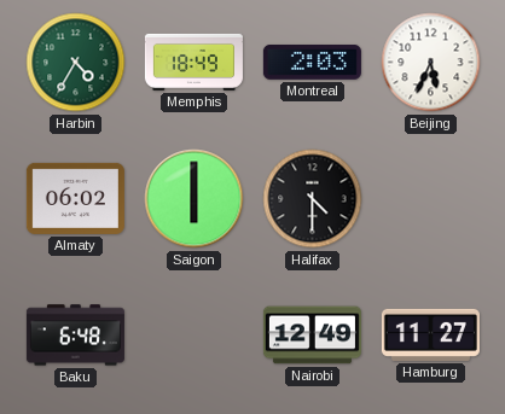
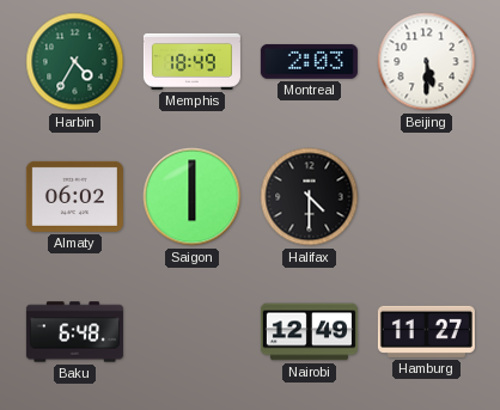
Beijing: 5:34 -> 5:30
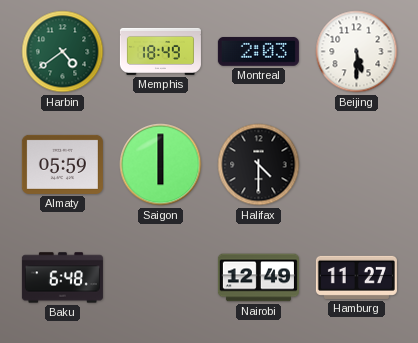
Harbin: 4:35 -> 4:39
Almaty: 06:02 -> 05:59
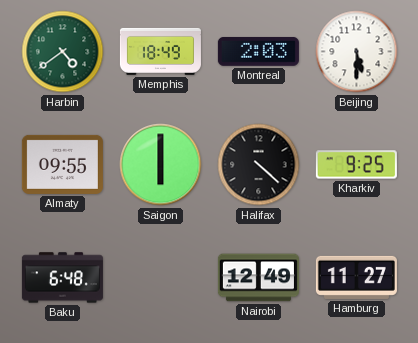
Almaty: 05:59 -> 09:55
Halifax: 4:30 -> 4:22
Kharkiv: none -> 9:25
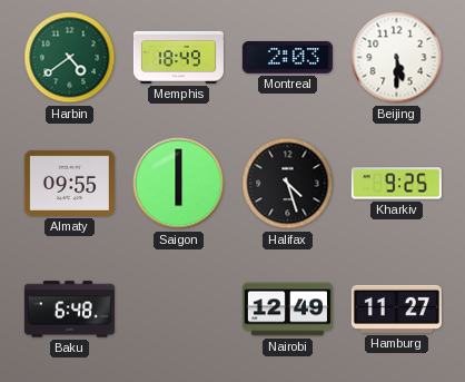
Halifax: 4:22 -> 4:27
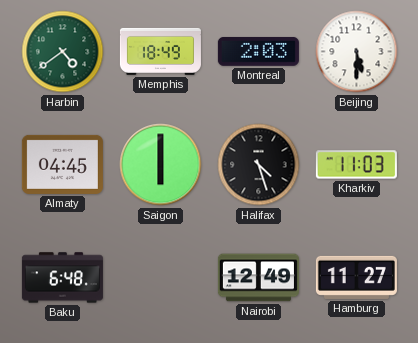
Almaty: 09:55 -> 04:45
Kharkiv: 9:25 -> 11:03
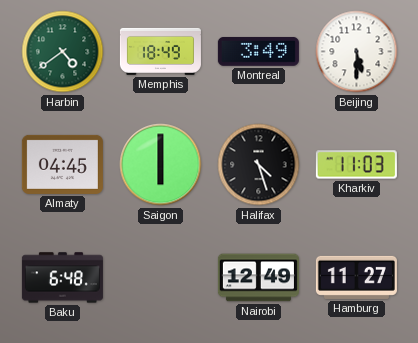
Montreal: 2:03 -> 3:49
